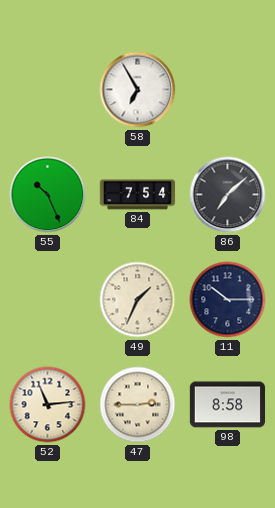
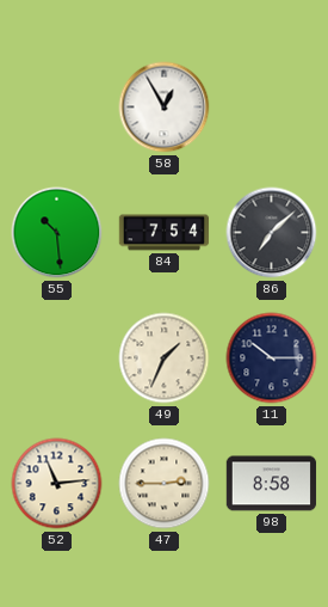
58: 6:55 -> 12:55
55: 10:26 -> 10:29
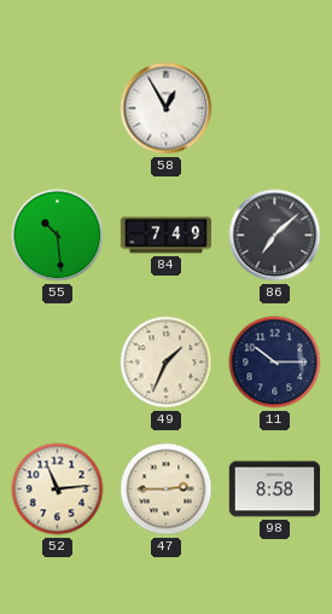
84: 7:54 -> 7:49
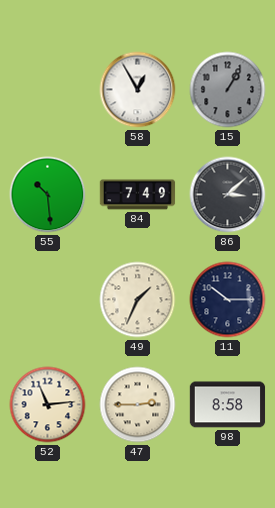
15: none -> 1:05
86: 7:08 -> 3:08
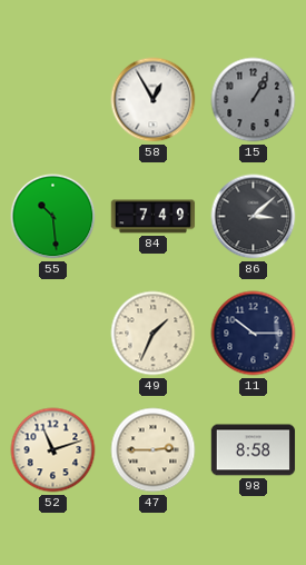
52: 11:14 -> 11:12
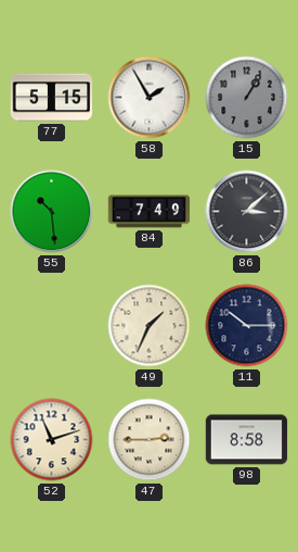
77: none -> 5:15
58: 12:55 -> 1:55
